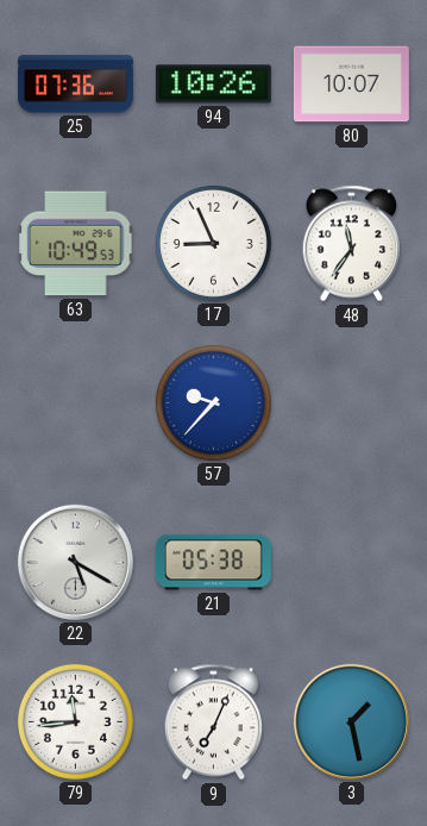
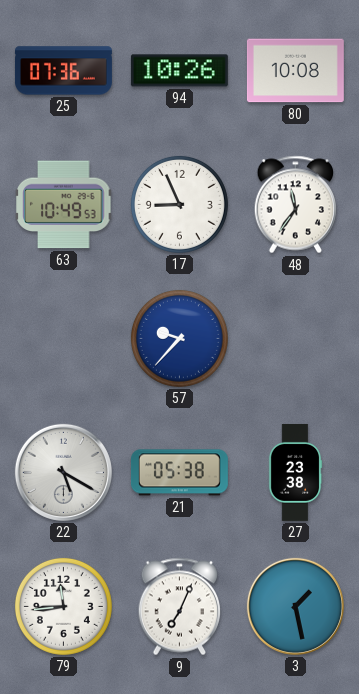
80: 10:07 -> 10:08
27: none -> 23:38
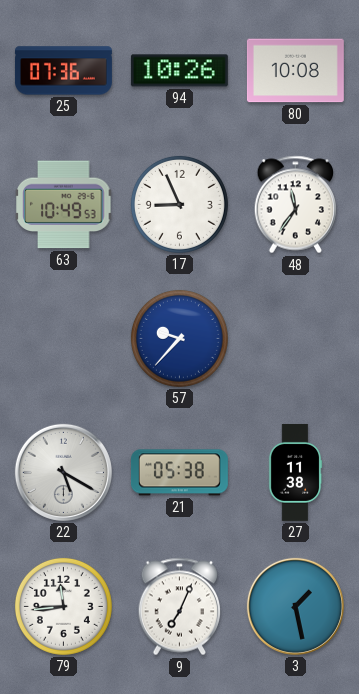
27: 23:38 -> 11:38
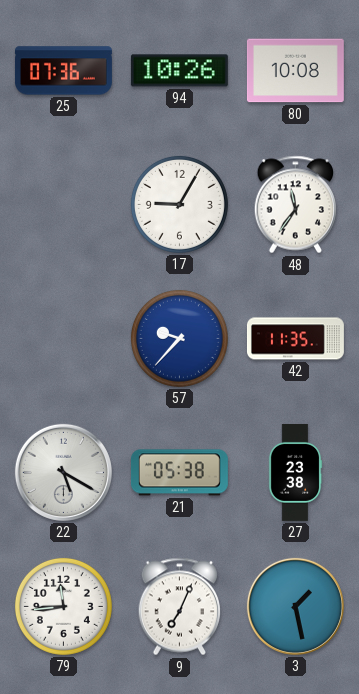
63: 10:49 -> none
17: 8:56 -> 9:05
42: none -> 11:35
27: 11:38 -> 23:38
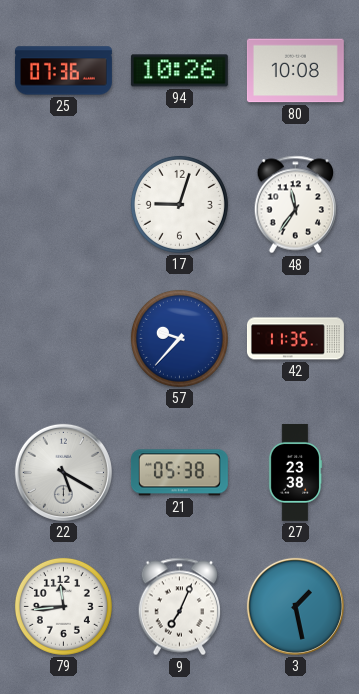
17: 9:05 -> 9:03
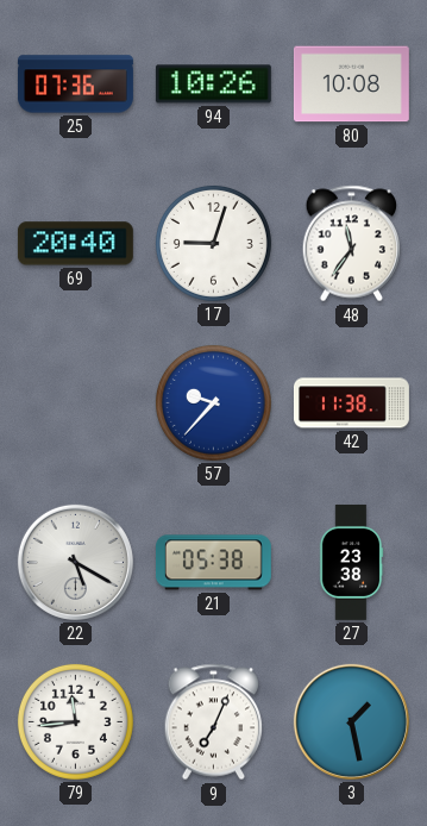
69: none -> 20:40
42: 11:35 -> 11:38
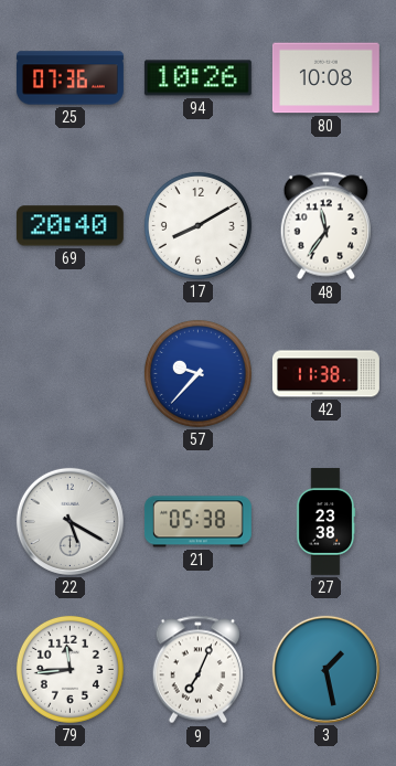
17: 9:03 -> 8:10
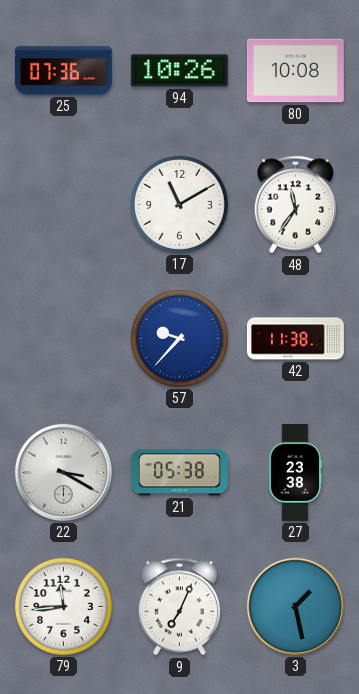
69: 20:40 -> none
17: 8:10 -> 11:10
22: 5:20 -> 3:20
